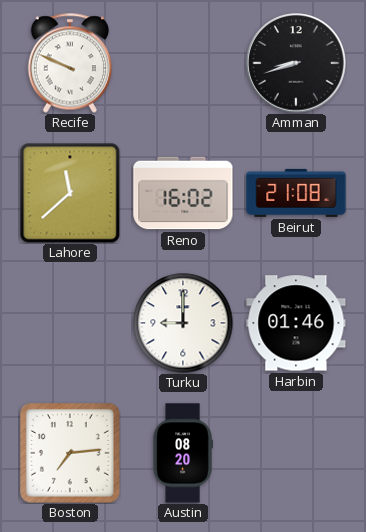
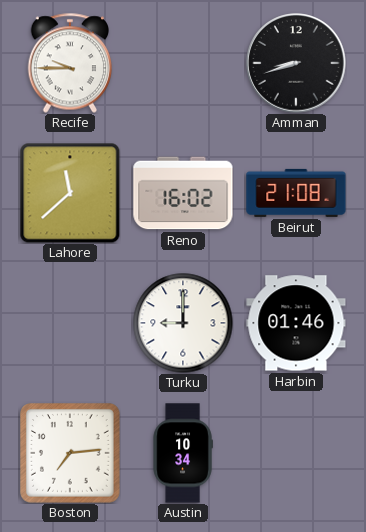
Recife: 9:49 -> 9:45
Austin: 08:20 -> 10:34
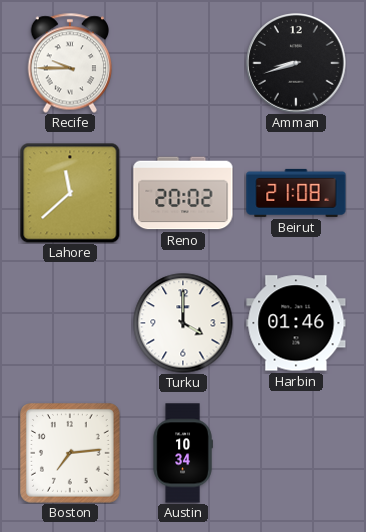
Reno: 16:02 -> 20:02
Turku: 9:00 -> 4:00
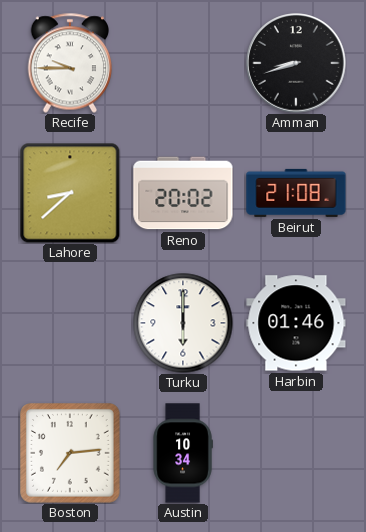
Lahore: 11:38 -> 8:38
Turku: 4:00 -> 6:00
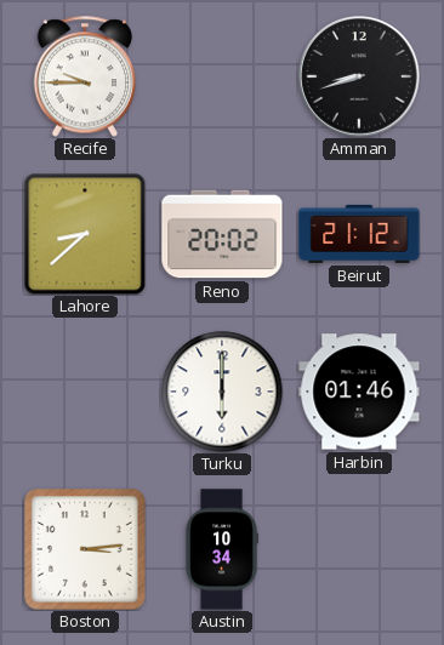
Beirut: 21:08 -> 21:12
Boston: 7:14 -> 3:14
